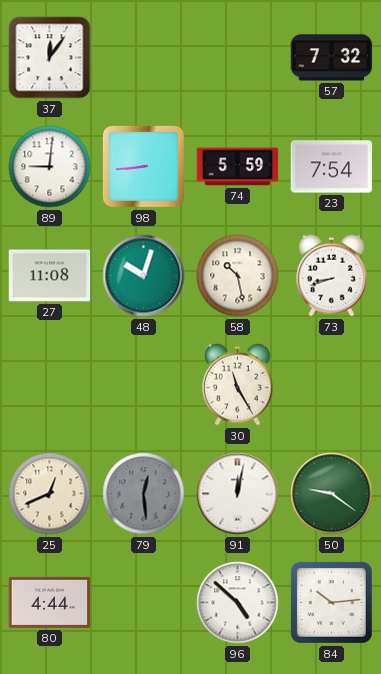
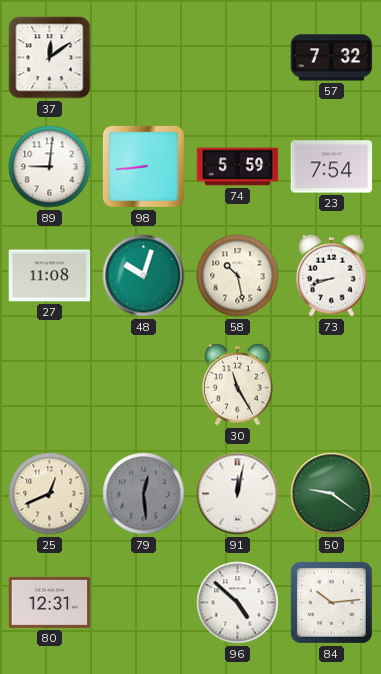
37: 12:06 -> 12:09
80: 4:44 -> 12:31
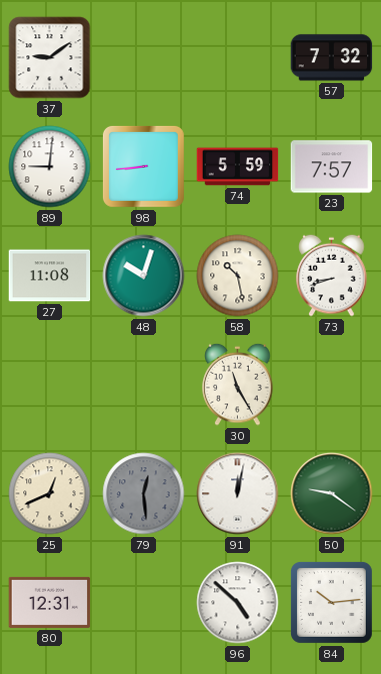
37: 12:09 -> 9:09
23: 7:54 -> 7:57
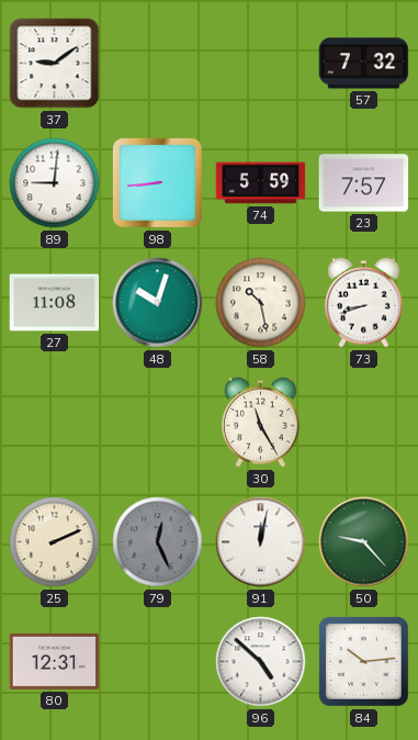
25: 12:41 -> 2:11
79: 12:29 -> 12:26
50: 9:21 -> 9:23
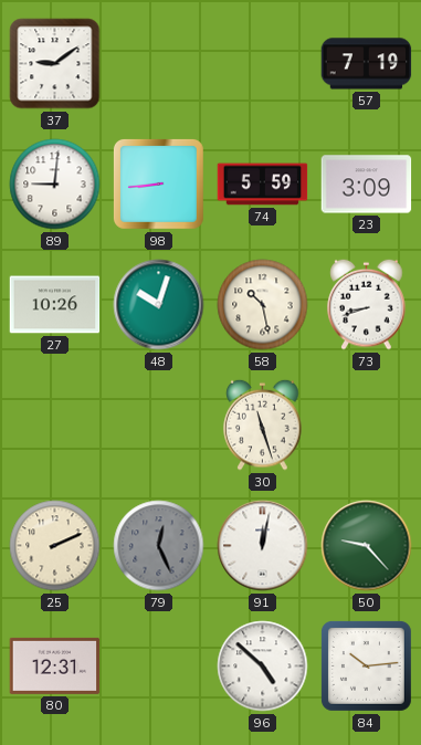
57: 7:32 -> 7:19
23: 7:57 -> 3:09
27: 11:08 -> 10:26
30: 11:25 -> 11:27
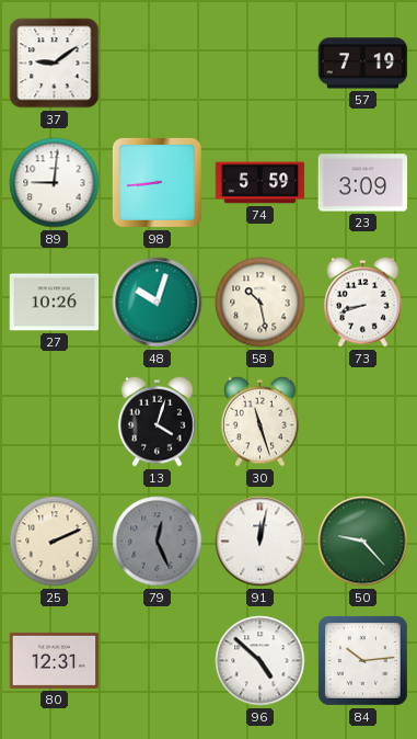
13: none -> 4:03
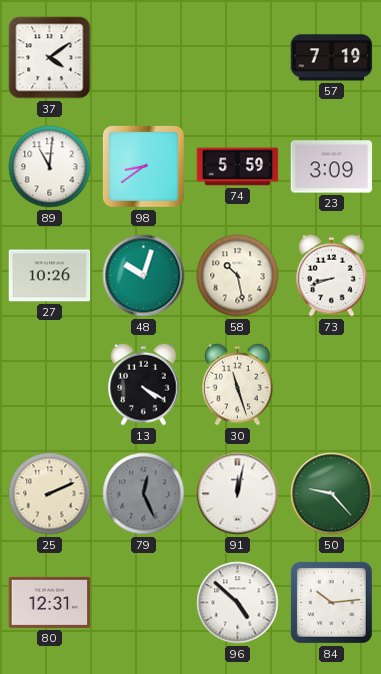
37: 9:09 -> 4:09
89: 9:01 -> 11:01
98: 8:44 -> 8:39
13: 4:03 -> 4:20
